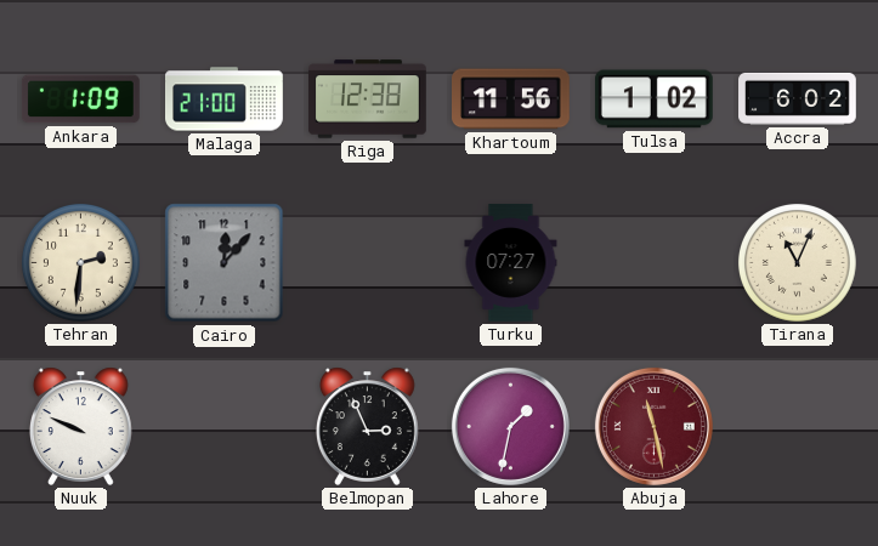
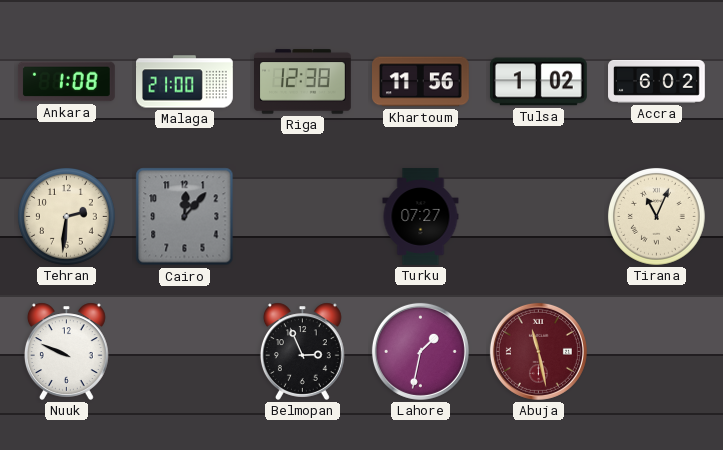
Ankara: 1:09 -> 1:08
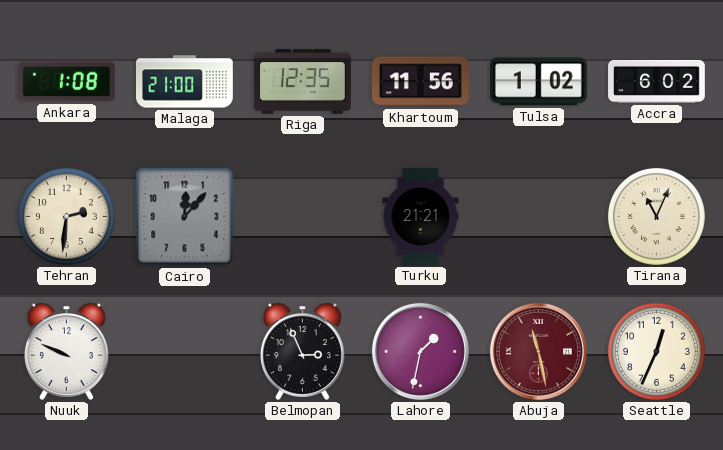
Riga: 12:38 -> 12:35
Turku: 07:27 -> 21:21
Seattle: none -> 12:34
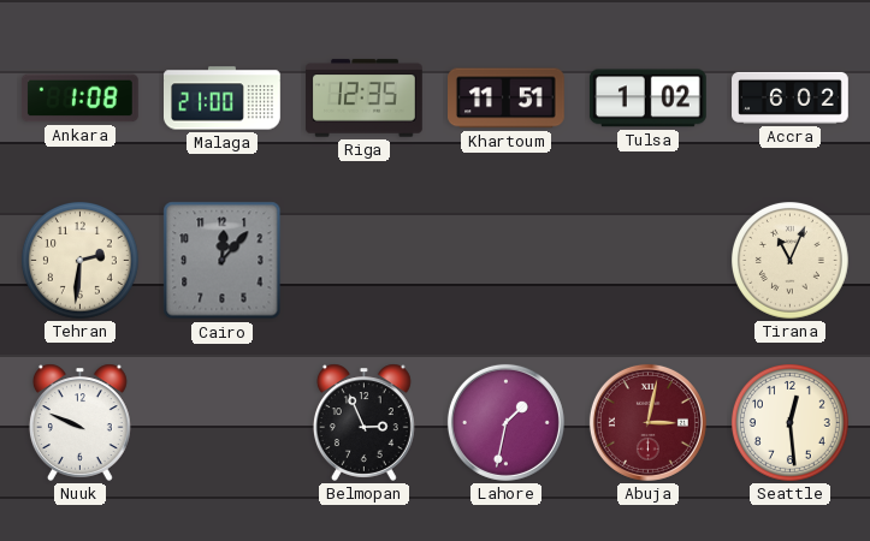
Khartoum: 11:56 -> 11:51
Turku: 21:21 -> none
Abuja: 11:28 -> 3:02
Seattle: 12:34 -> 12:29
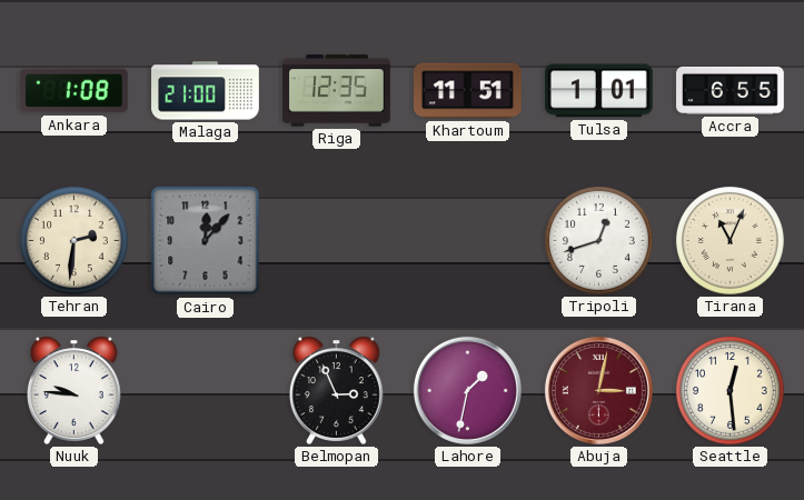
Tulsa: 1:02 -> 1:01
Accra: 6:02 -> 6:55
Tripoli: none -> 12:42
Nuuk: 9:49 -> 9:46
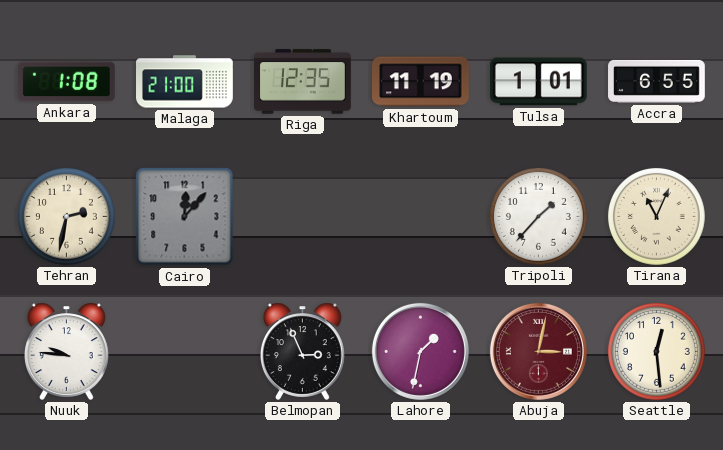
Khartoum: 11:51 -> 11:19
Tehran: 2:31 -> 2:32
Tripoli: 12:42 -> 1:37
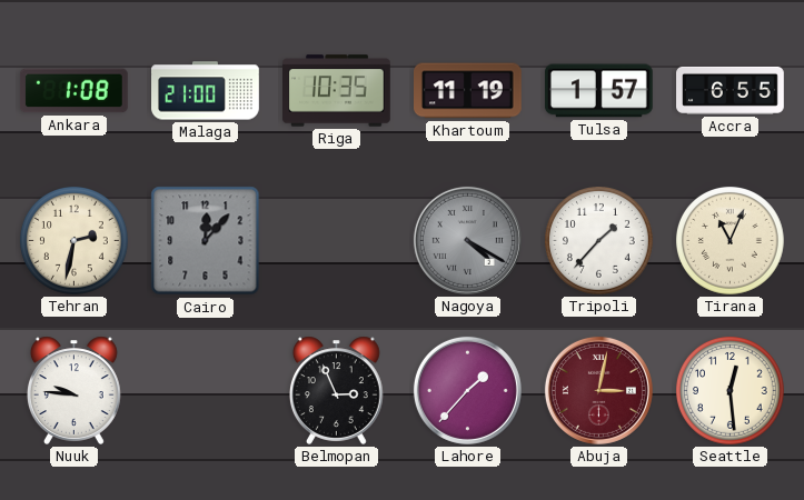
Riga: 12:35 -> 10:35
Tulsa: 1:01 -> 1:57
Nagoya: none -> 4:20
Lahore: 1:32 -> 1:37
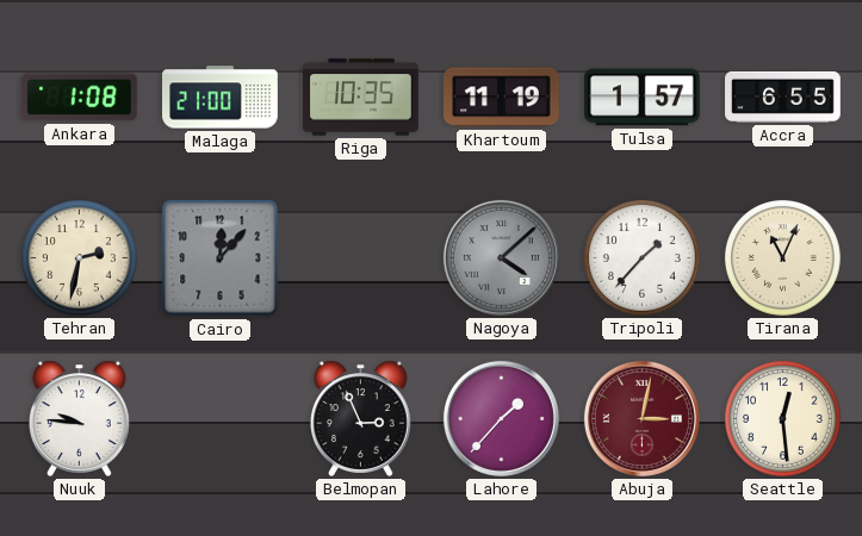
Nagoya: 4:20 -> 4:08
